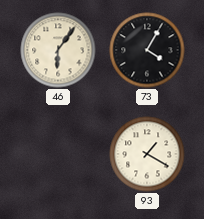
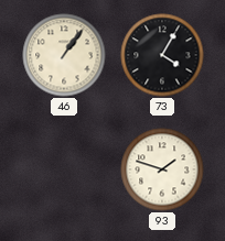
46: 6:06 -> 1:06
93: 1:20 -> 1:48
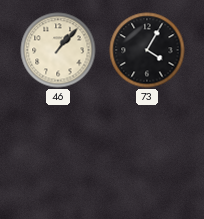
46: 1:06 -> 1:07
93: 1:48 -> none
